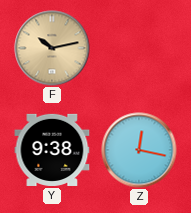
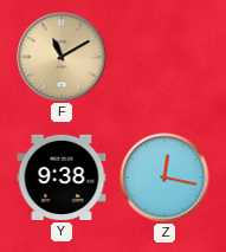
F: 10:13 -> 11:10
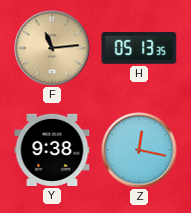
F: 11:10 -> 11:14
H: none -> 05:13
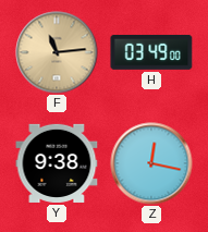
H: 05:13 -> 03:49
